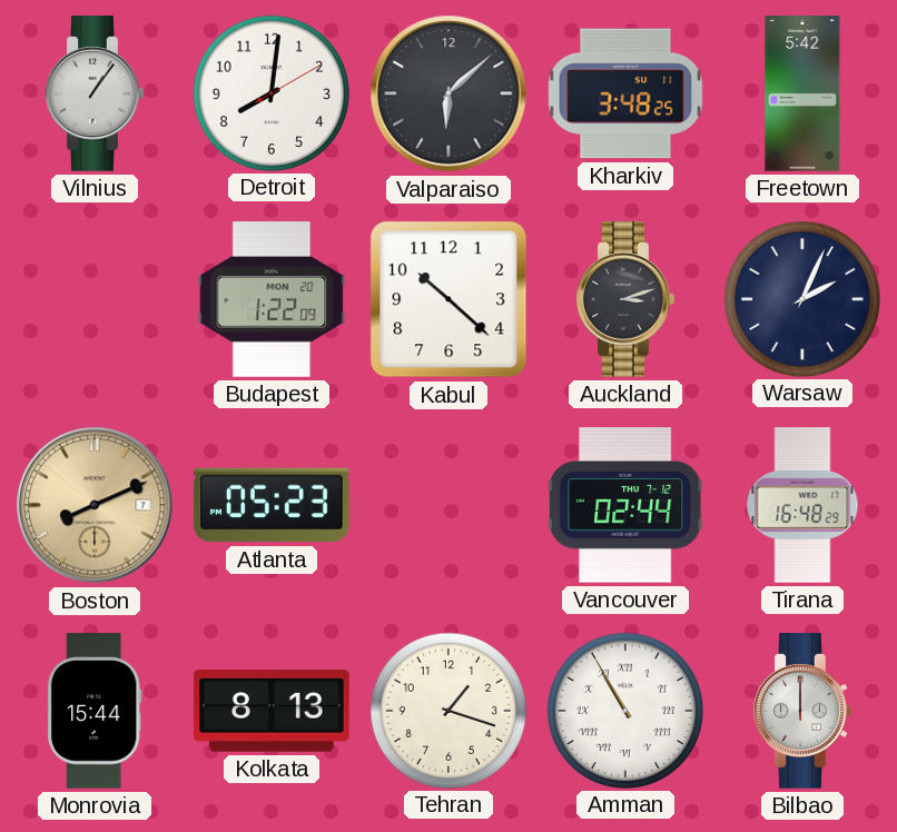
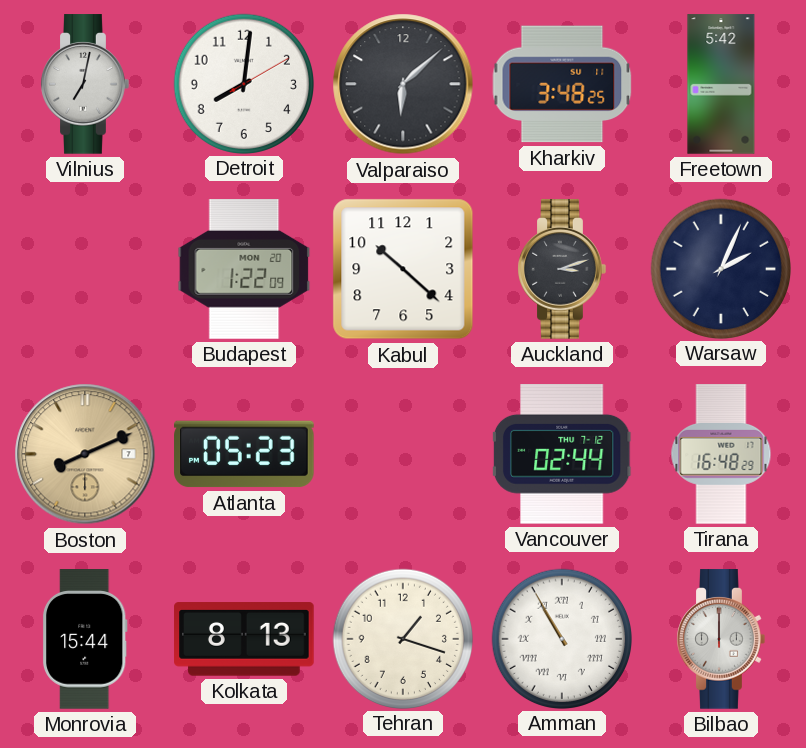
Vilnius: 1:06 -> 7:02
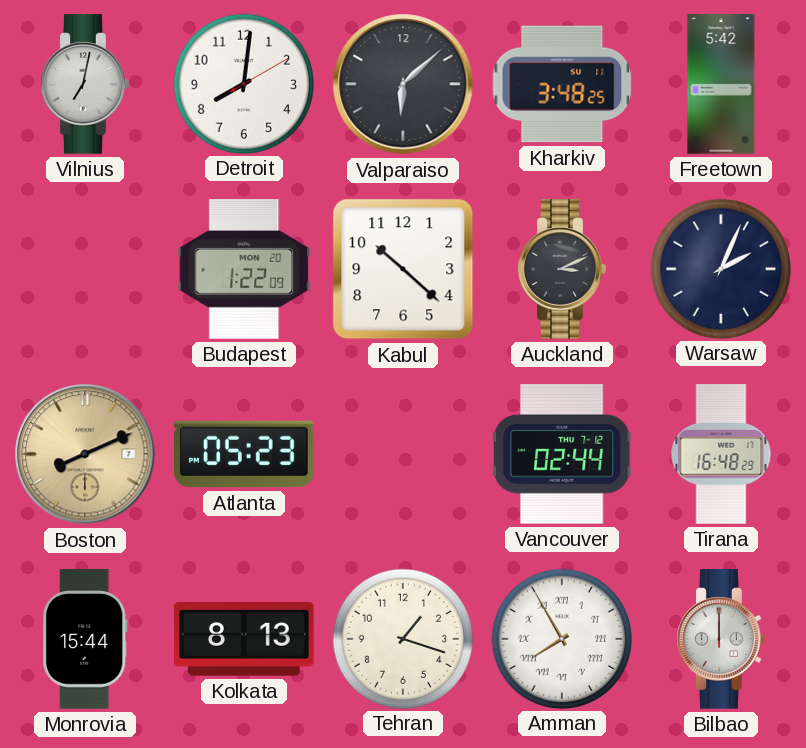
Auckland: 3:12 -> 3:11
Amman: 10:55 -> 7:55
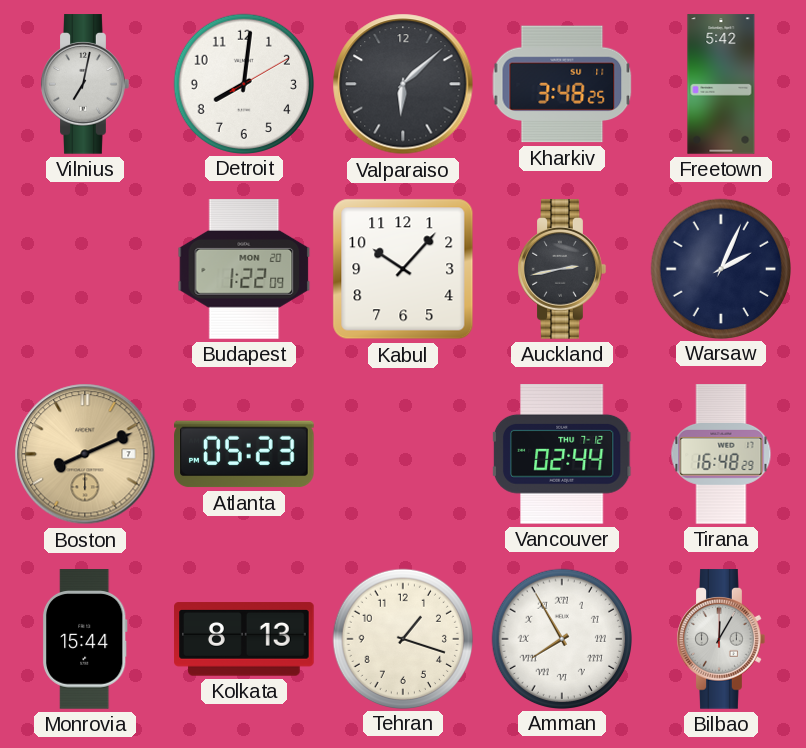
Kabul: 10:22 -> 10:07
Auckland: 3:11 -> 2:43
Bilbao: 12:00 -> 12:05
